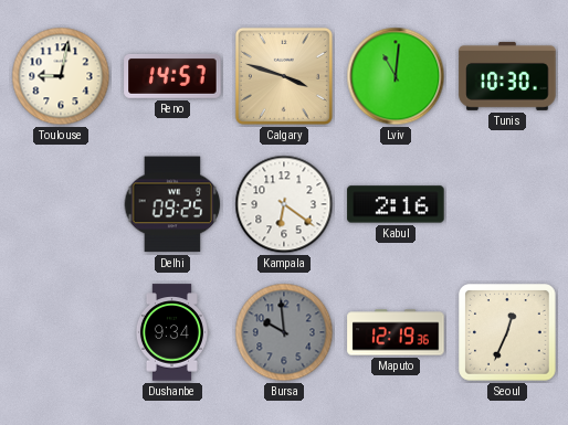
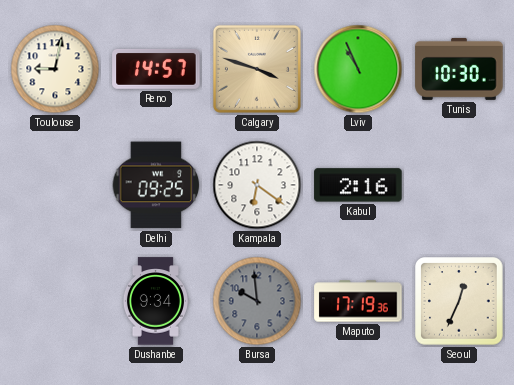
Lviv: 11:01 -> 10:56
Maputo: 12:19 -> 17:19
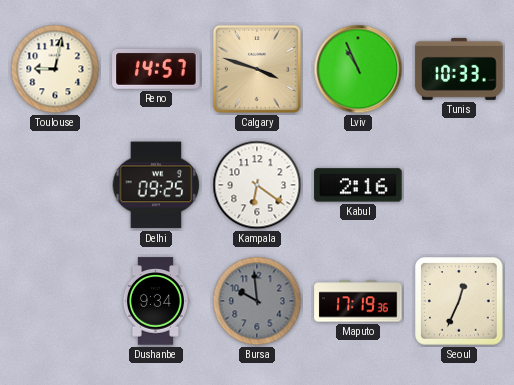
Tunis: 10:30 -> 10:33
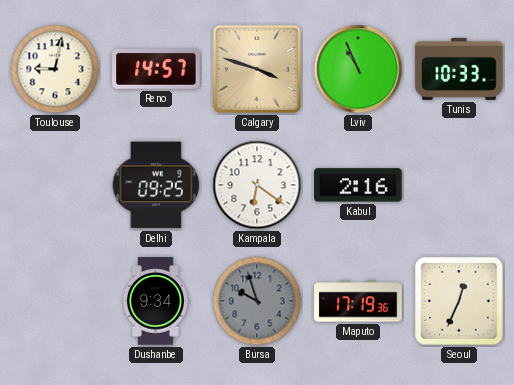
Bursa: 9:59 -> 9:57
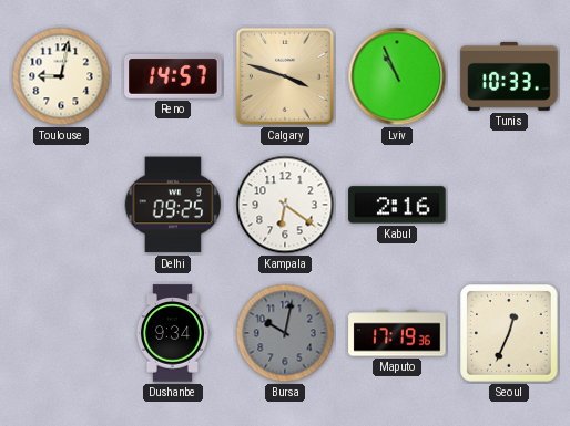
Bursa: 9:57 -> 10:02
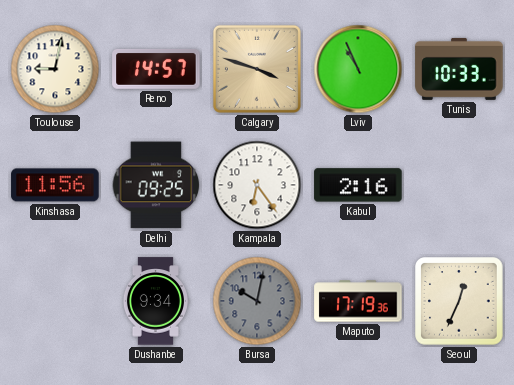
Kinshasa: none -> 11:56
Kampala: 6:21 -> 6:24
